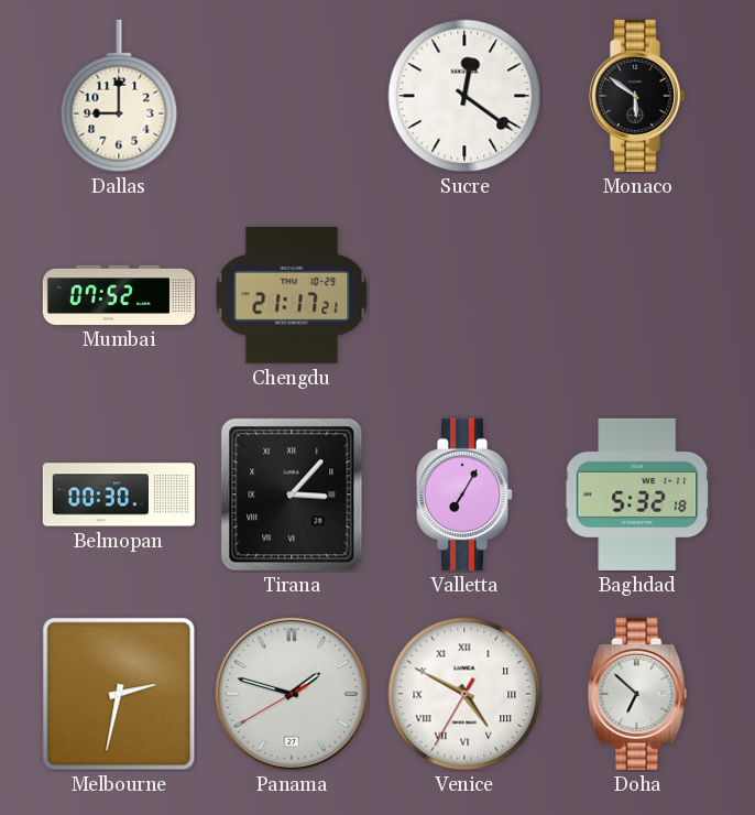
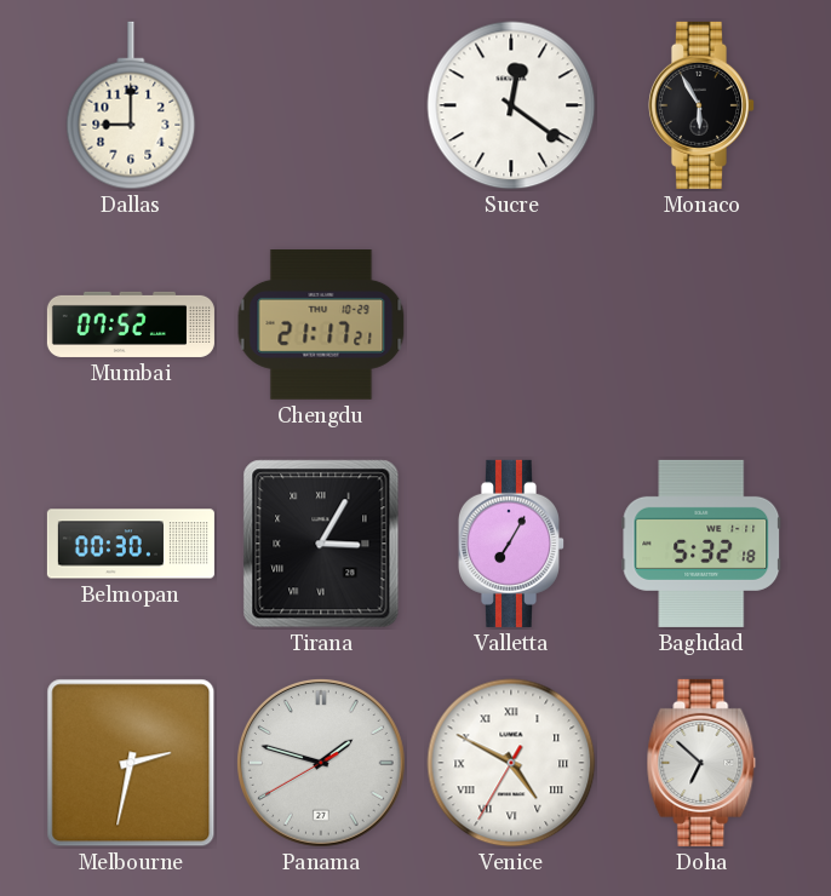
Monaco: 5:51 -> 5:55
Tirana: 3:07 -> 3:05
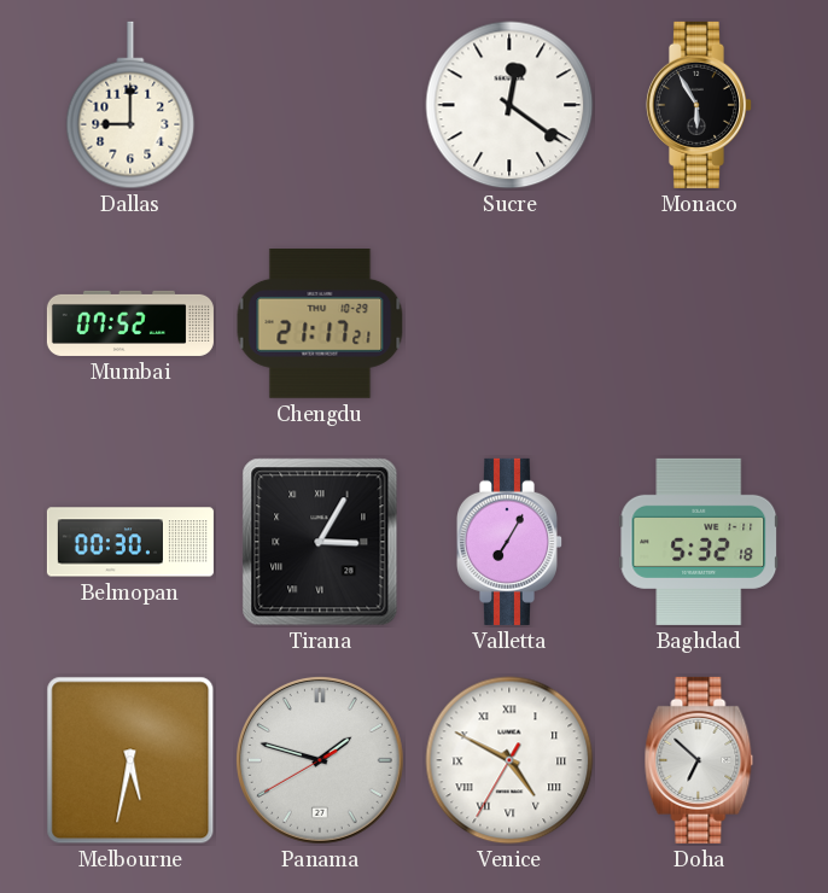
Melbourne: 2:32 -> 5:32
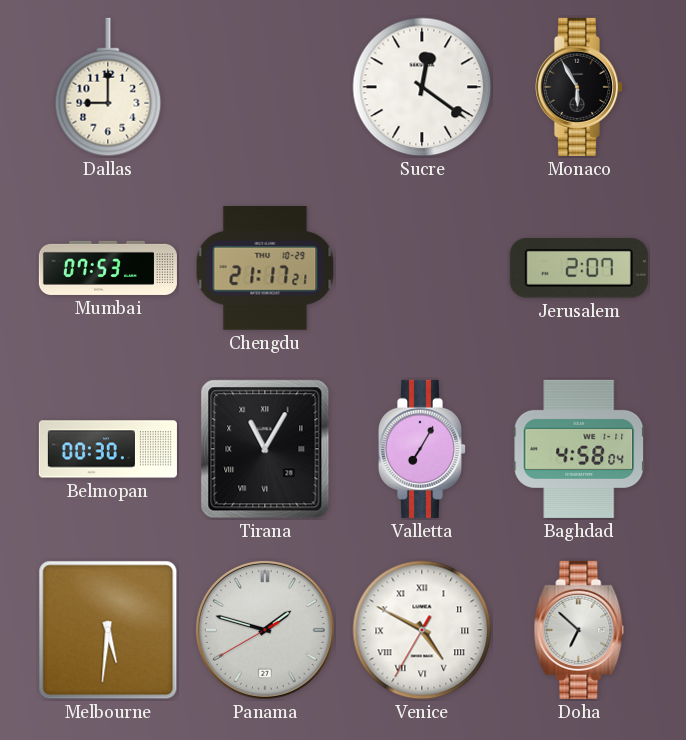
Mumbai: 07:52 -> 07:53
Jerusalem: none -> 2:07
Tirana: 3:05 -> 11:05
Baghdad: 5:32 -> 4:58
Melbourne: 5:32 -> 5:31
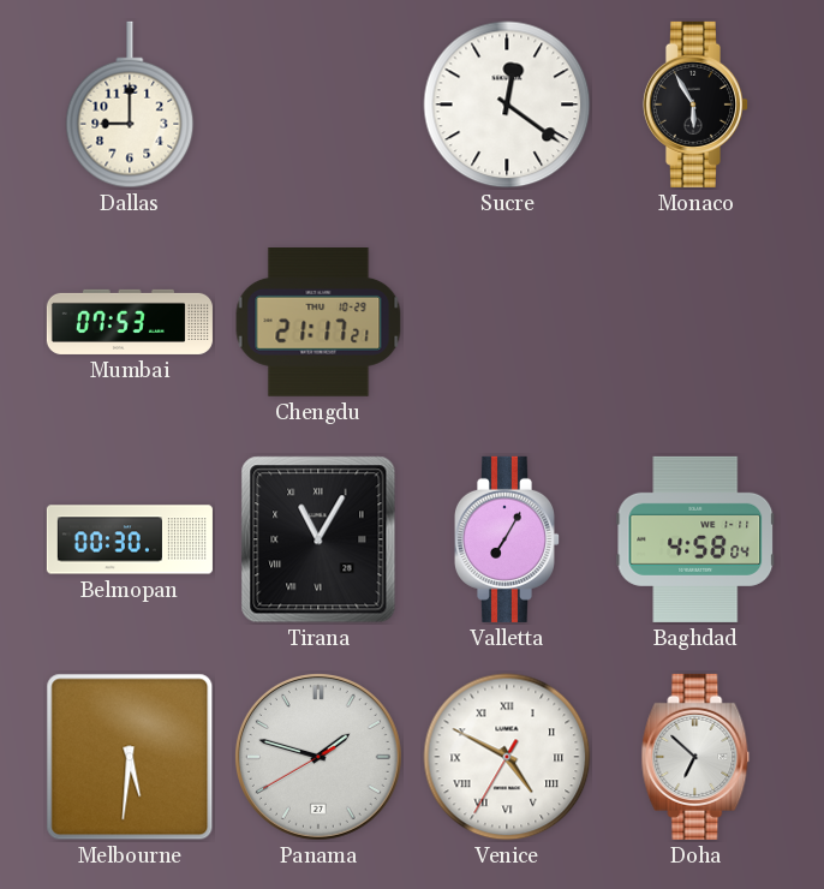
Jerusalem: 2:07 -> none
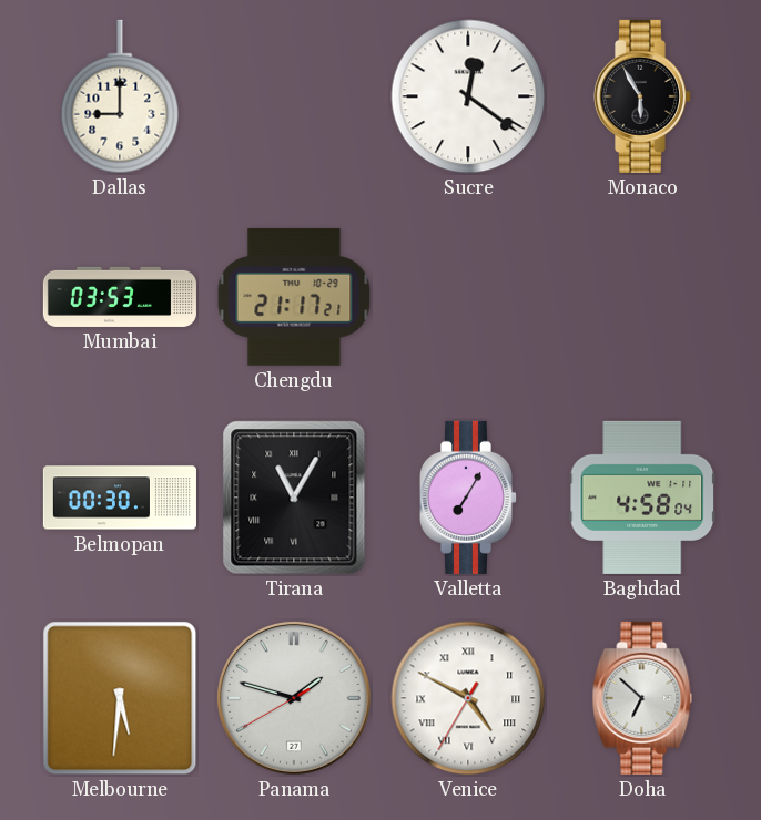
Mumbai: 07:53 -> 03:53
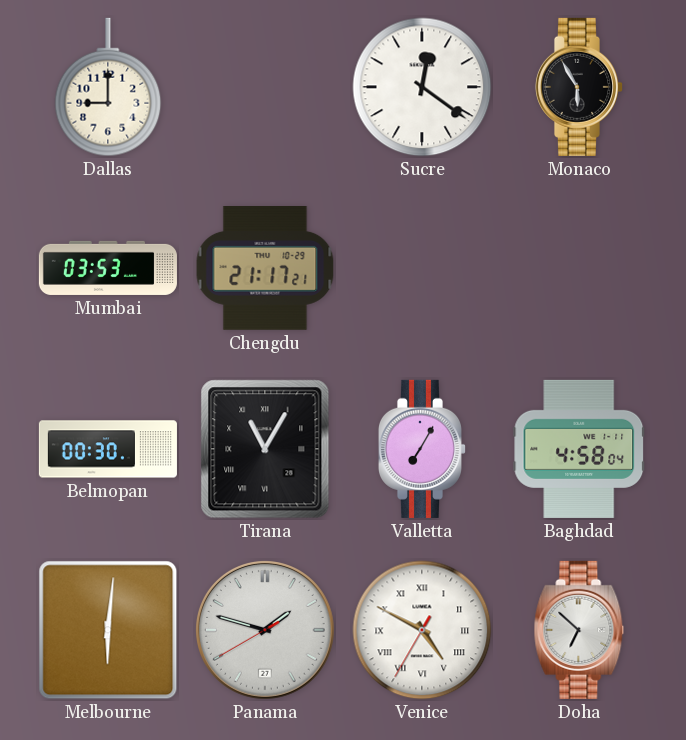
Melbourne: 5:31 -> 6:01
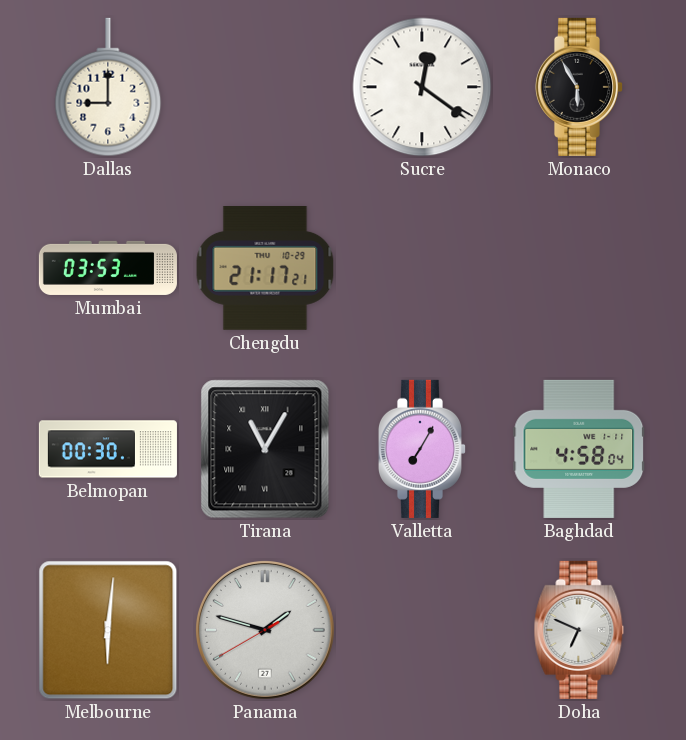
Venice: 4:49 -> none
Doha: 6:52 -> 6:49
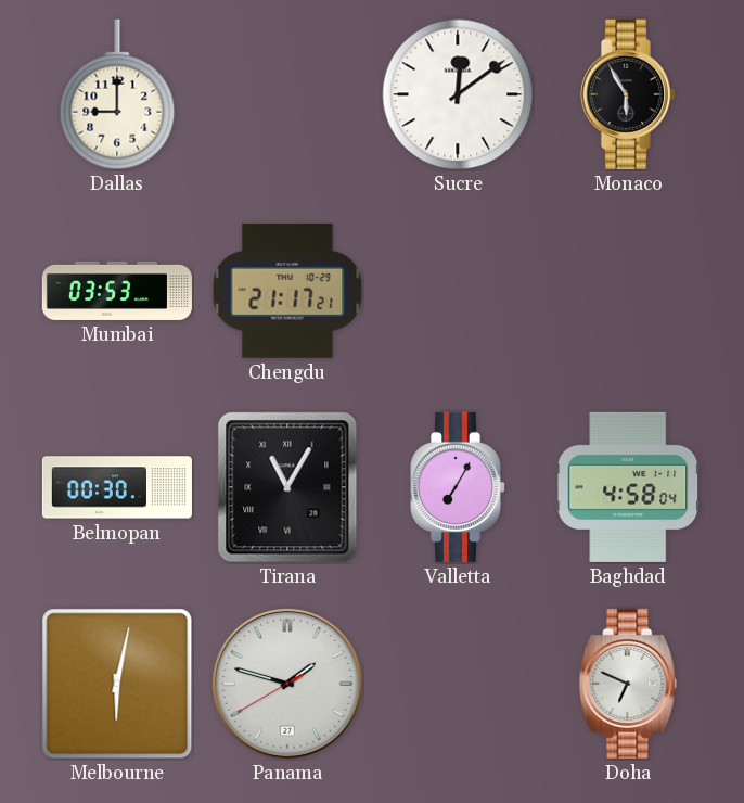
Sucre: 12:21 -> 12:09
Melbourne: 6:01 -> 6:02
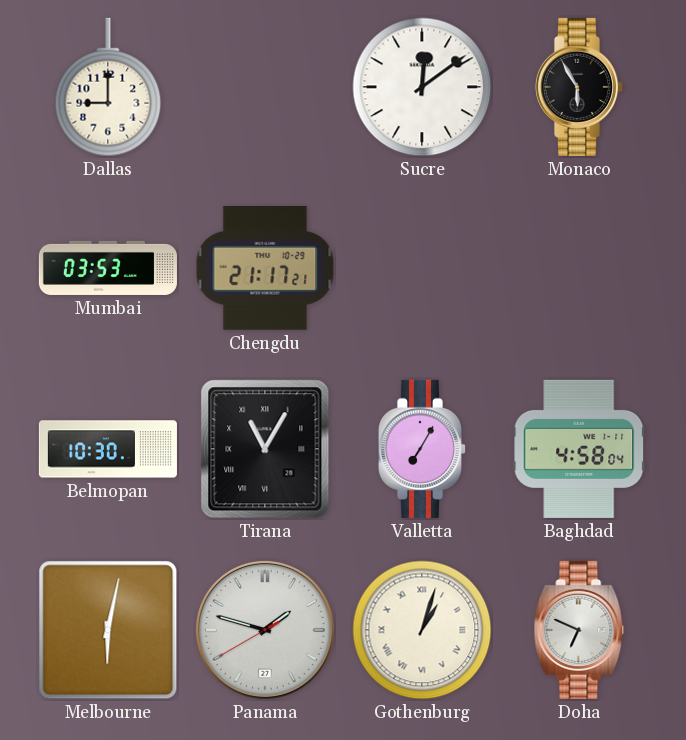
Belmopan: 00:30 -> 10:30
Gothenburg: none -> 1:03
